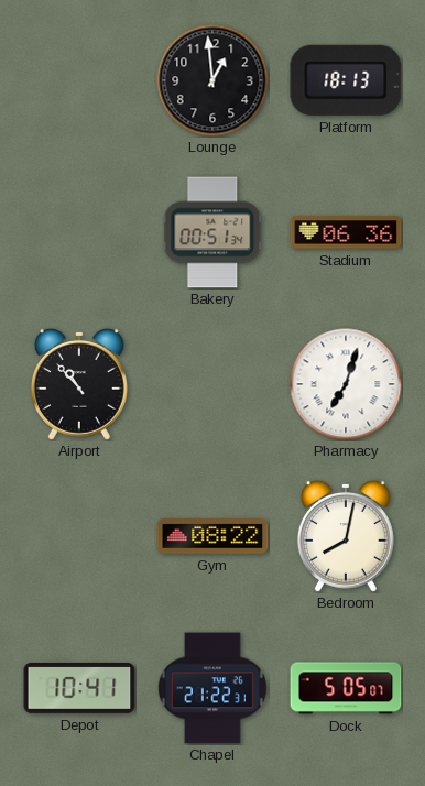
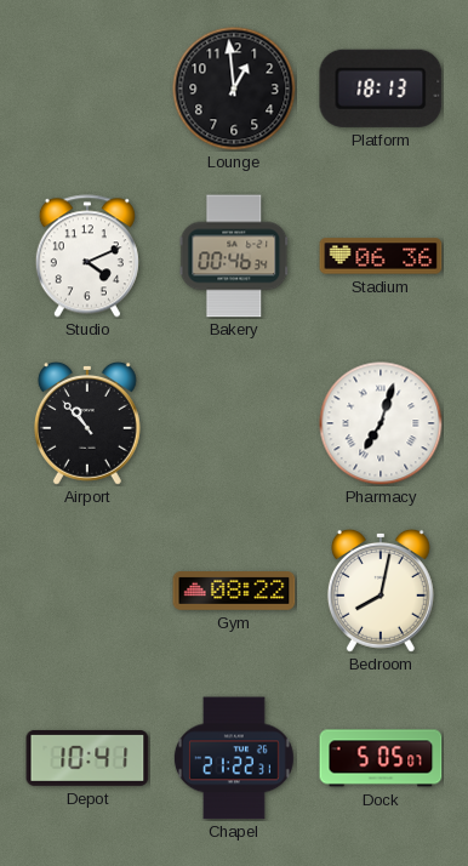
Studio: none -> 4:11
Bakery: 00:51 -> 00:46
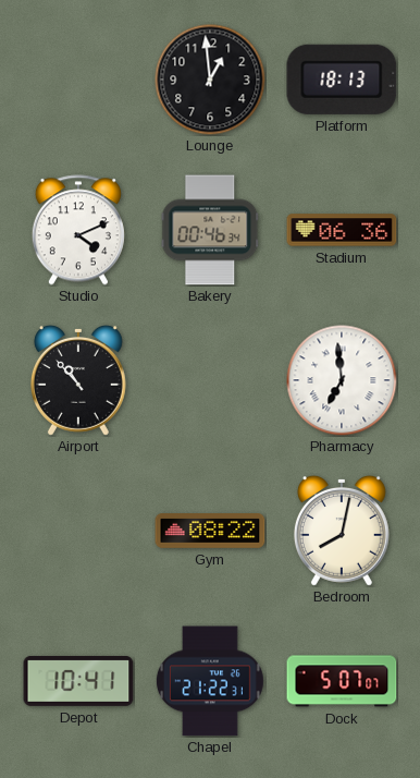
Pharmacy: 7:03 -> 6:59
Dock: 5:05 -> 5:07
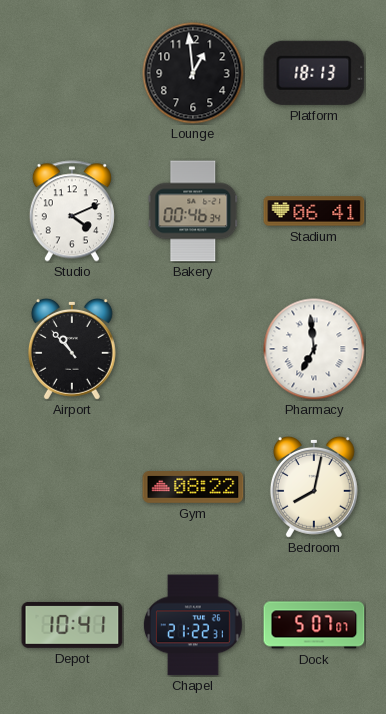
Stadium: 06:36 -> 06:41
